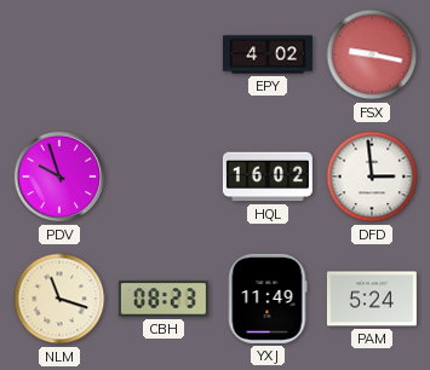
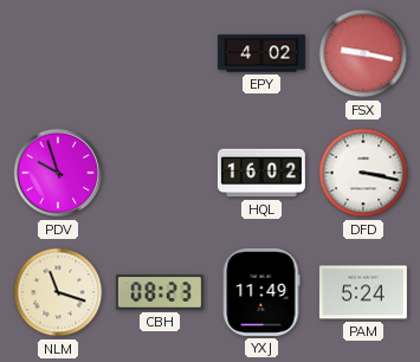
DFD: 2:59 -> 3:17
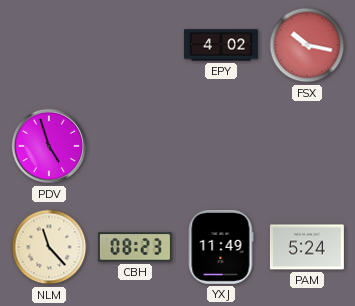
FSX: 9:17 -> 10:17
PDV: 9:57 -> 4:57
HQL: 16:02 -> none
DFD: 3:17 -> none
NLM: 11:18 -> 11:23
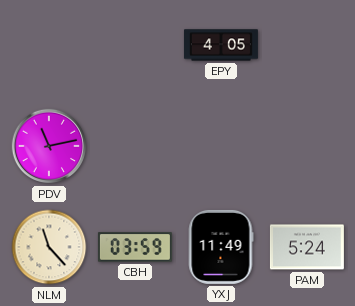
EPY: 4:02 -> 4:05
FSX: 10:17 -> none
PDV: 4:57 -> 11:13
CBH: 08:23 -> 03:59
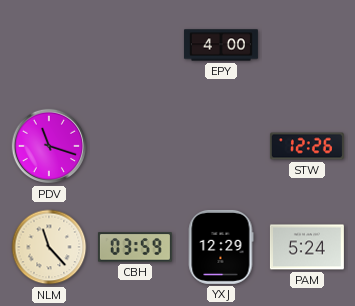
EPY: 4:05 -> 4:00
PDV: 11:13 -> 11:18
STW: none -> 12:26
YXJ: 11:49 -> 12:29
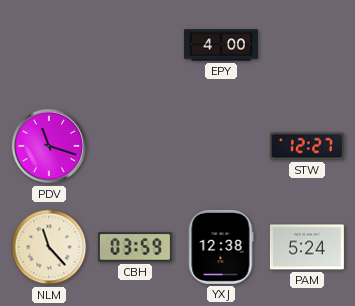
STW: 12:26 -> 12:27
YXJ: 12:29 -> 12:38
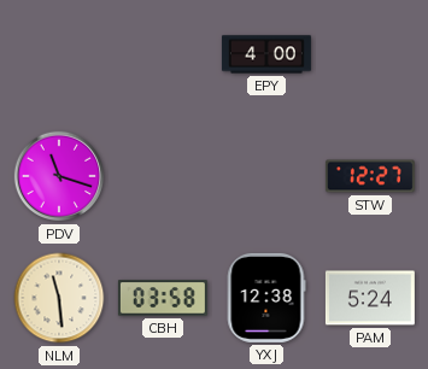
NLM: 11:23 -> 11:29
CBH: 03:59 -> 03:58
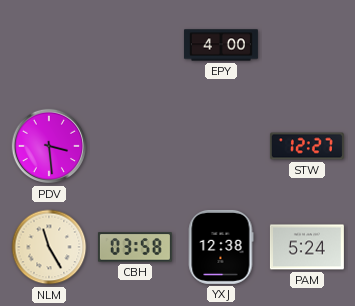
PDV: 11:18 -> 3:29
NLM: 11:29 -> 11:25
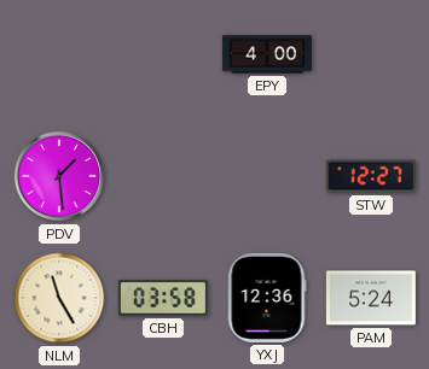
PDV: 3:29 -> 1:29
YXJ: 12:38 -> 12:36
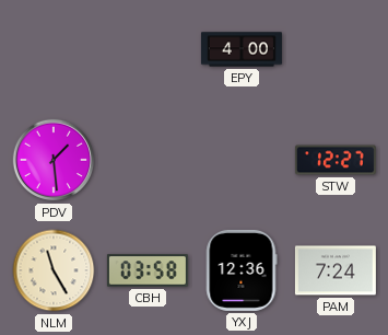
PAM: 5:24 -> 7:24
